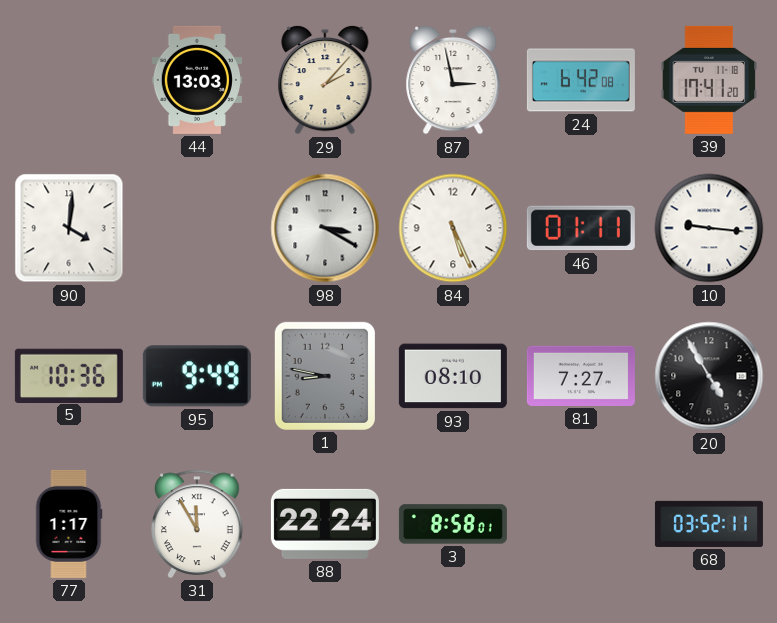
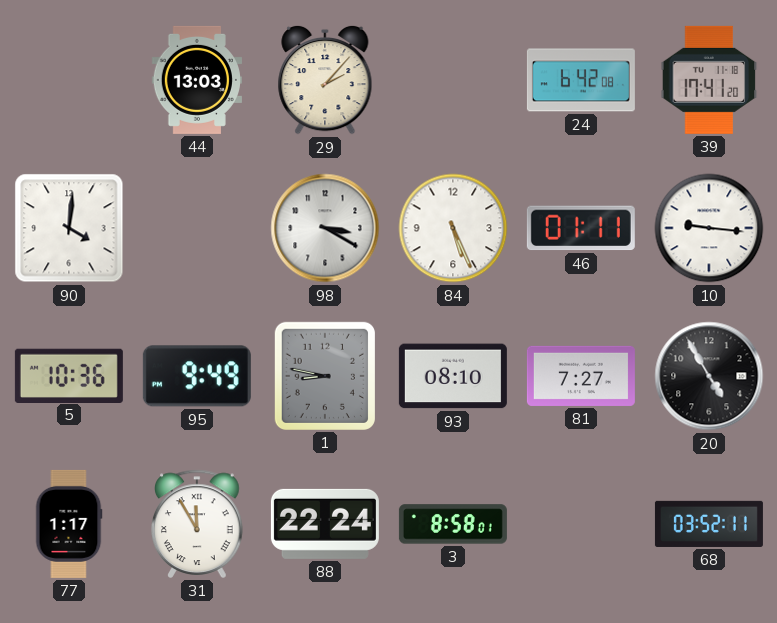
87: 2:58 -> none
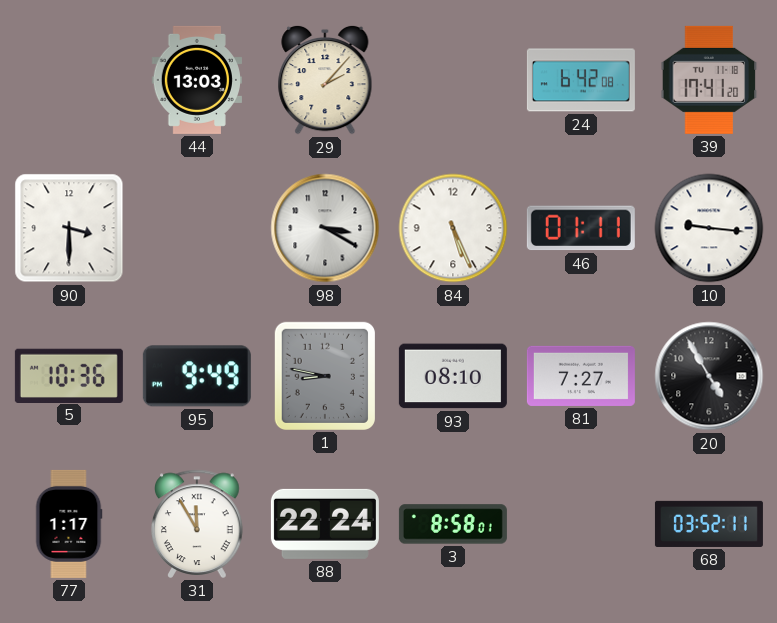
90: 4:01 -> 3:30
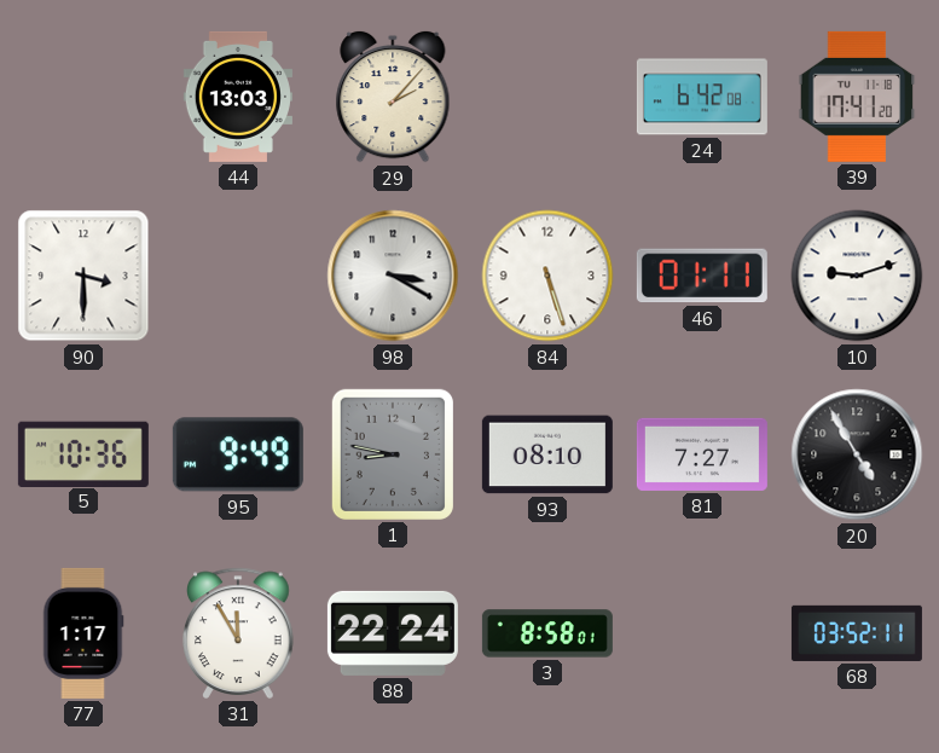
84: 5:26 -> 5:27
10: 9:16 -> 9:12
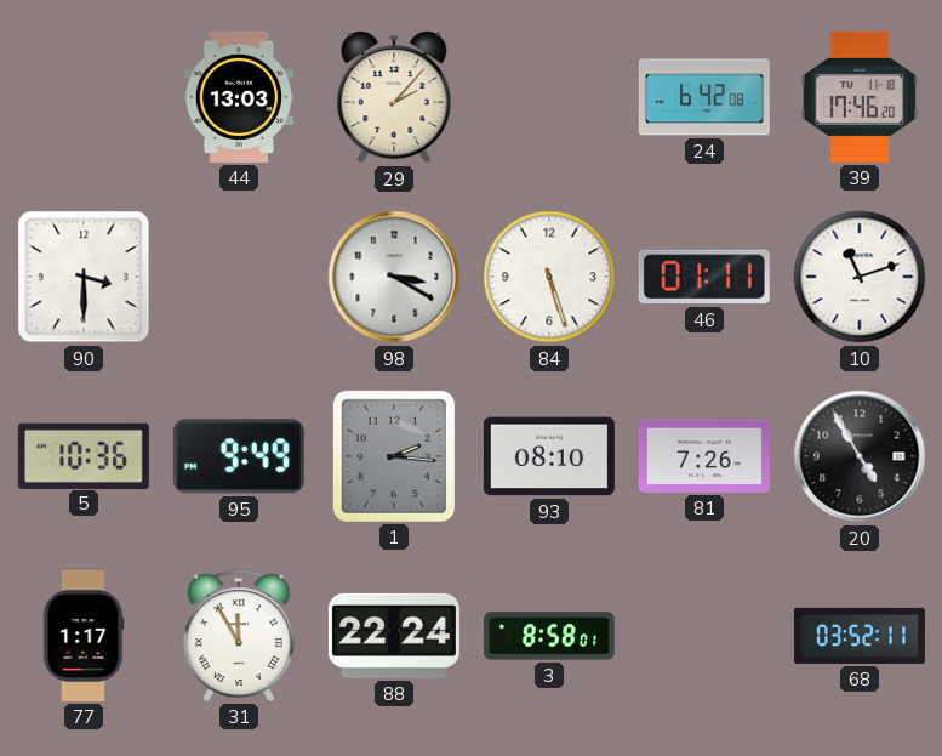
39: 17:41 -> 17:46
10: 9:12 -> 11:12
1: 8:47 -> 2:16
81: 7:27 -> 7:26
